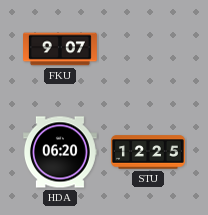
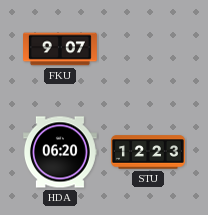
STU: 12:25 -> 12:23
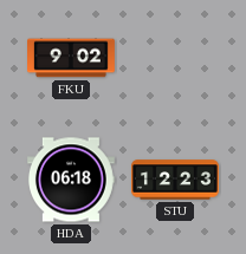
FKU: 9:07 -> 9:02
HDA: 06:20 -> 06:18
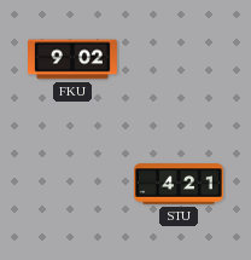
HDA: 06:18 -> none
STU: 12:23 -> 4:21
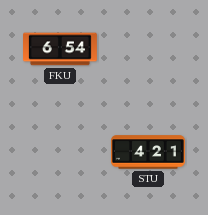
FKU: 9:02 -> 6:54
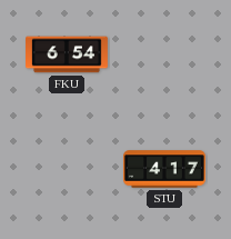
STU: 4:21 -> 4:17
